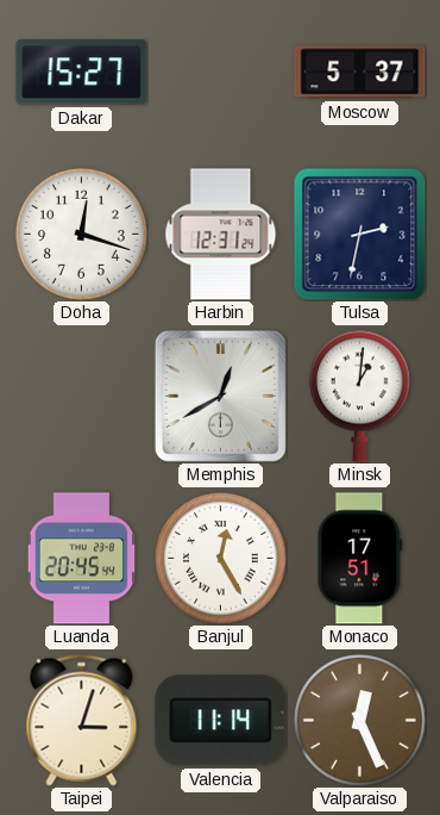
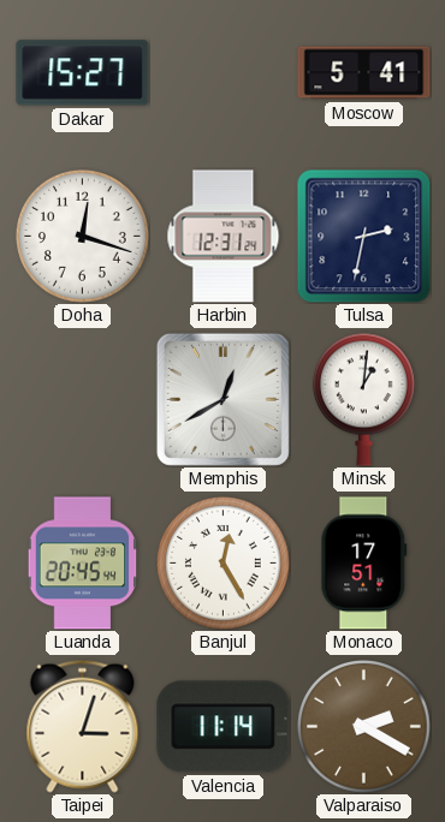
Moscow: 5:37 -> 5:41
Valparaiso: 12:26 -> 2:20
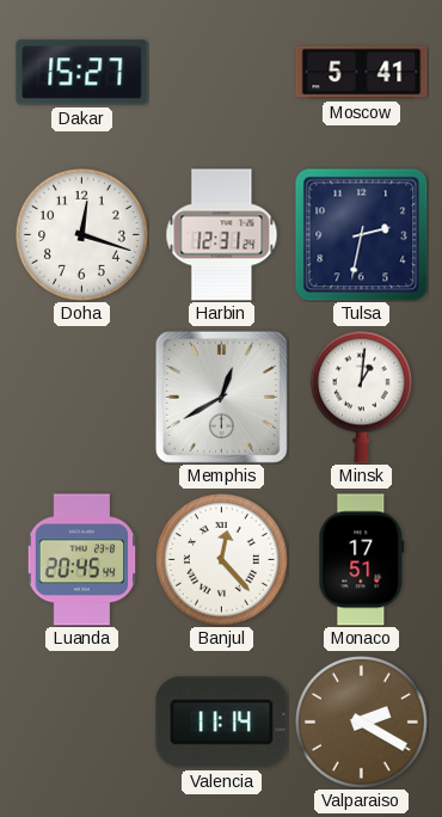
Banjul: 12:25 -> 12:23
Taipei: 3:03 -> none
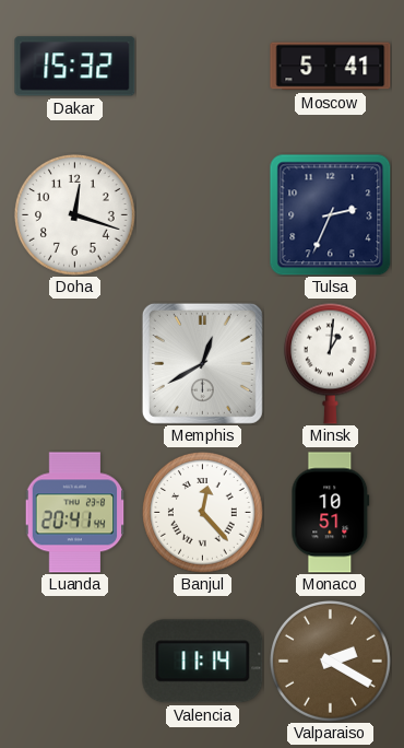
Dakar: 15:27 -> 15:32
Harbin: 12:31 -> none
Tulsa: 2:32 -> 2:34
Luanda: 20:45 -> 20:41
Monaco: 17:51 -> 10:51
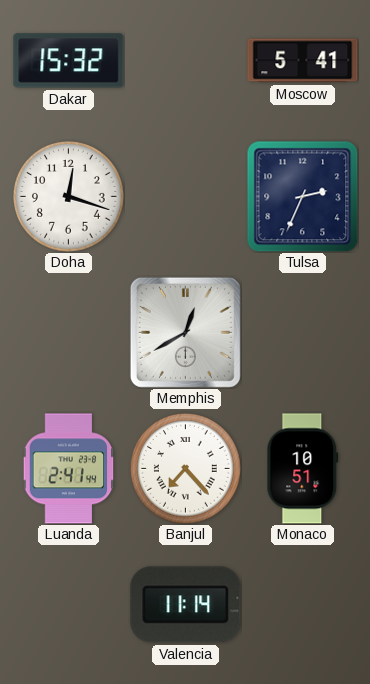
Minsk: 1:01 -> none
Luanda: 20:41 -> 2:41
Banjul: 12:23 -> 7:23
Valparaiso: 2:20 -> none
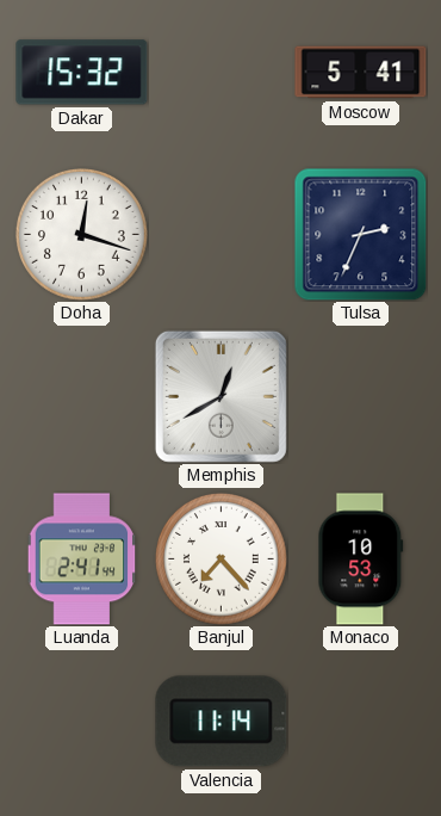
Monaco: 10:51 -> 10:53
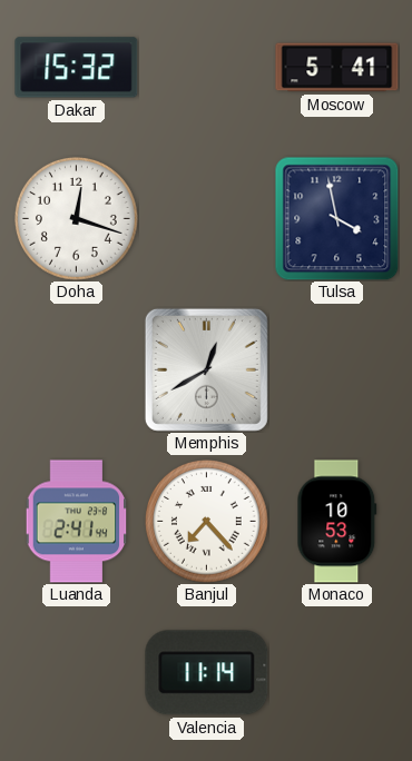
Tulsa: 2:34 -> 3:58
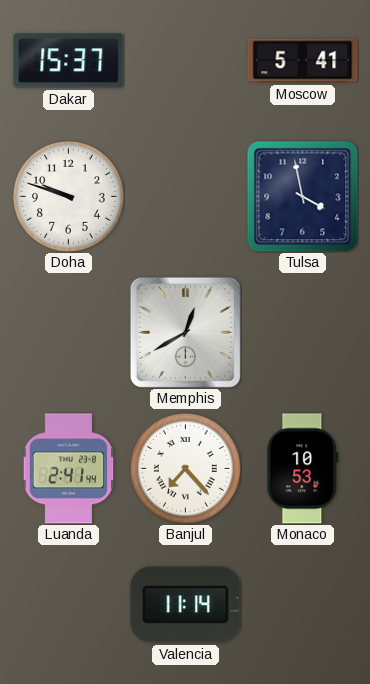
Dakar: 15:32 -> 15:37
Doha: 12:18 -> 9:48
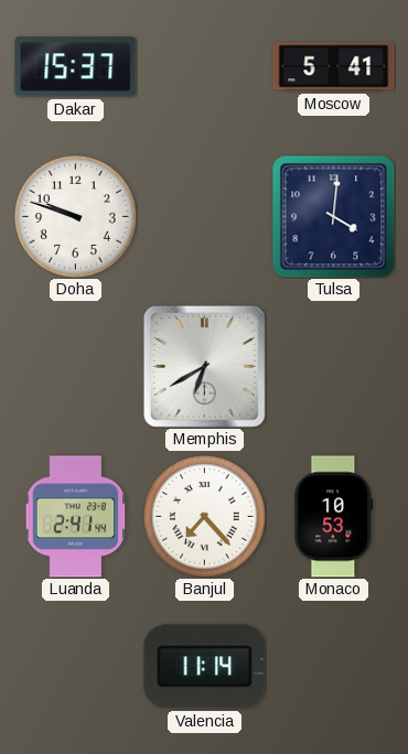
Tulsa: 3:58 -> 4:01
Memphis: 12:40 -> 6:40
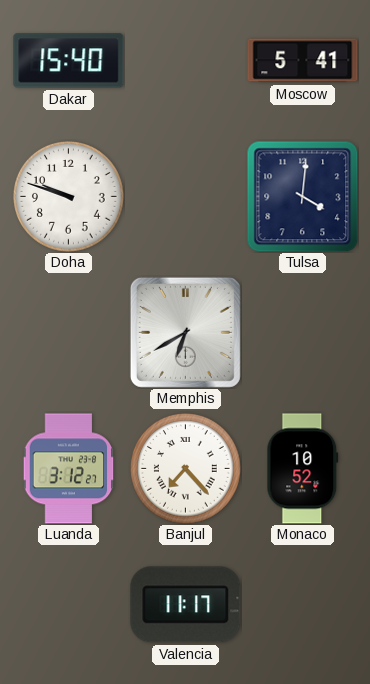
Dakar: 15:37 -> 15:40
Luanda: 2:41 -> 3:12
Monaco: 10:53 -> 10:52
Valencia: 11:14 -> 11:17
